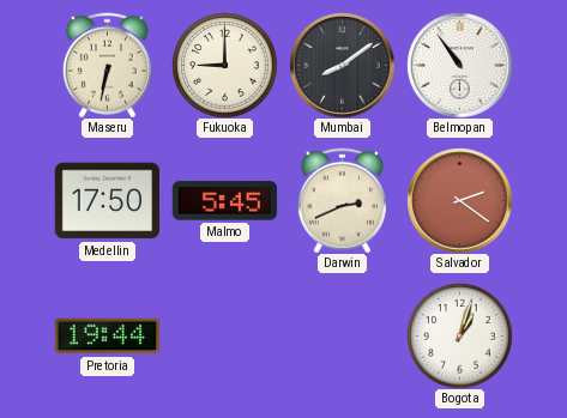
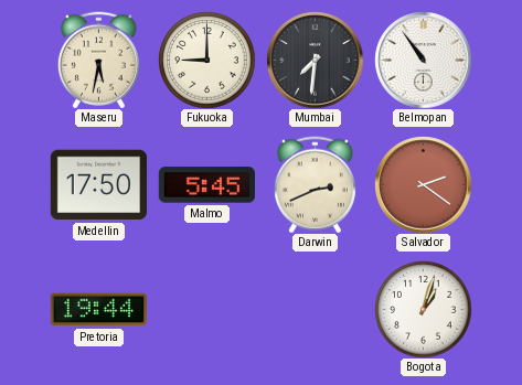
Maseru: 6:32 -> 5:32
Mumbai: 8:09 -> 7:31
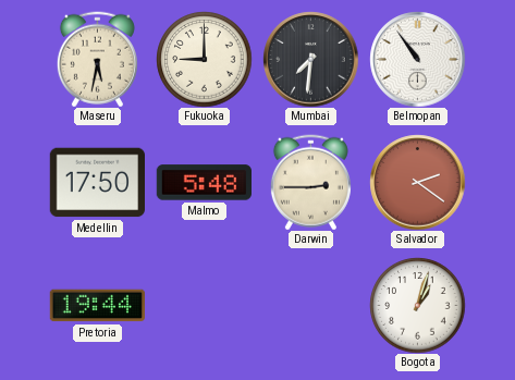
Malmo: 5:45 -> 5:48
Darwin: 2:41 -> 2:45
